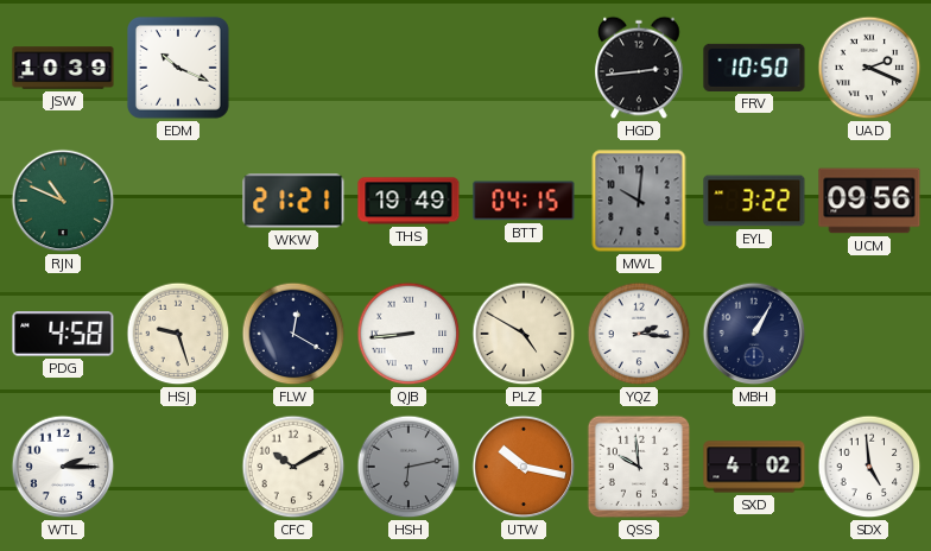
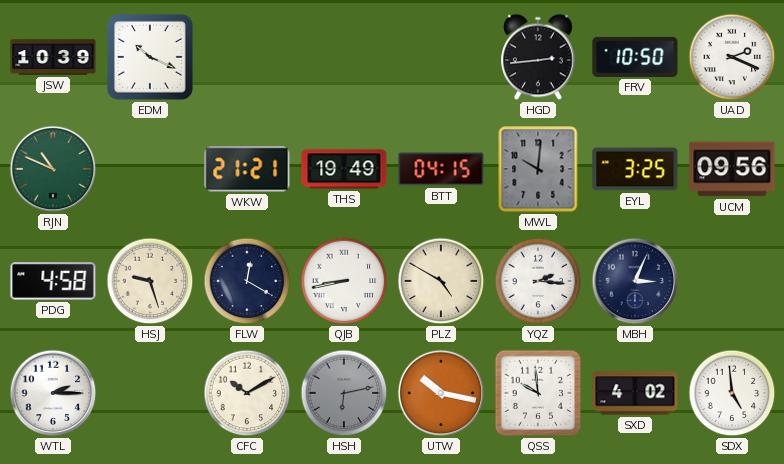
EYL: 3:22 -> 3:25
QJB: 8:44 -> 8:43
MBH: 1:05 -> 3:04
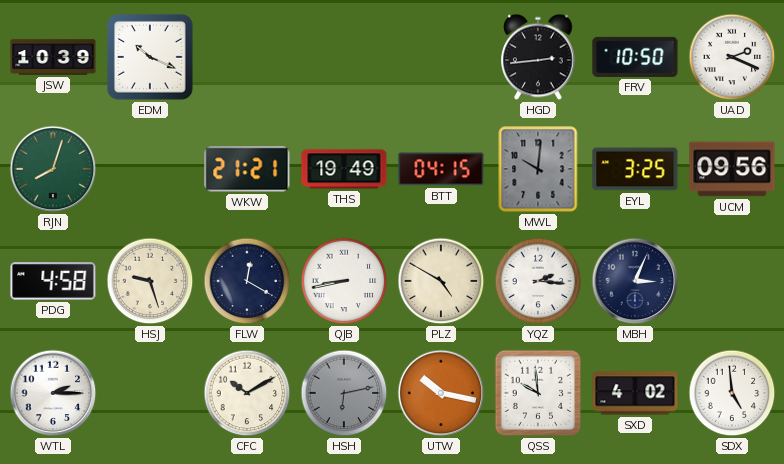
RJN: 10:49 -> 8:03
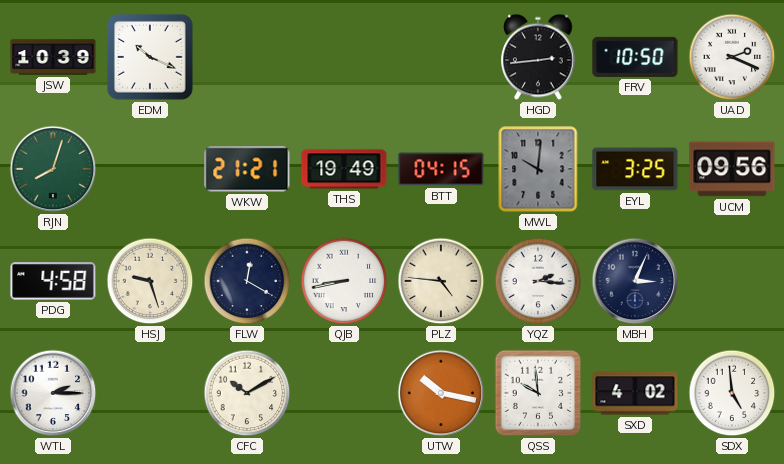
PLZ: 4:50 -> 4:46
HSH: 6:13 -> none
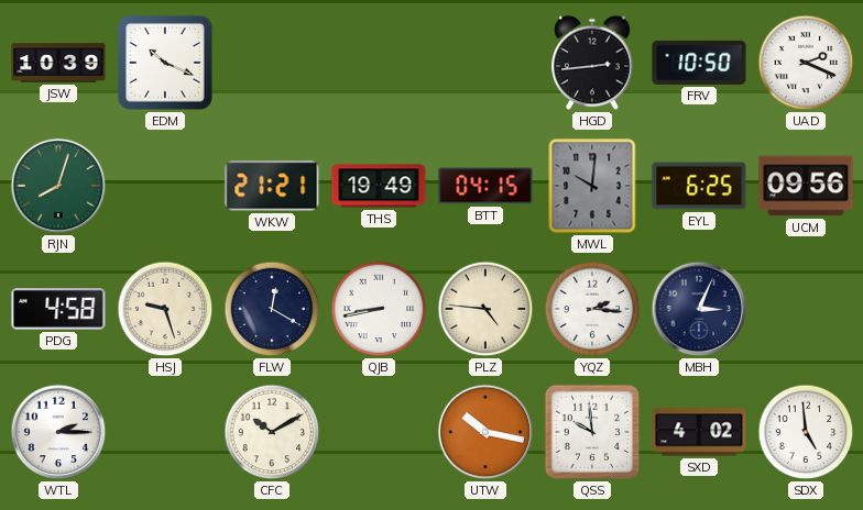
EYL: 3:25 -> 6:25
